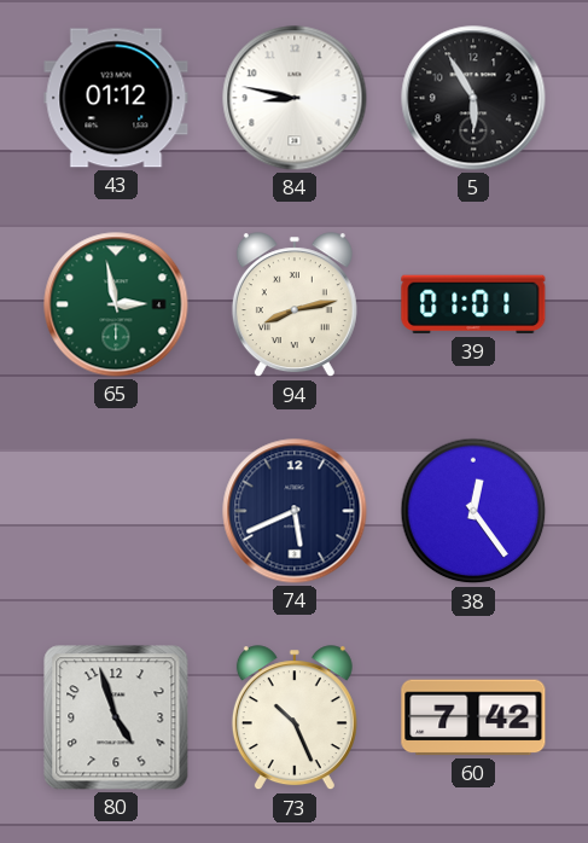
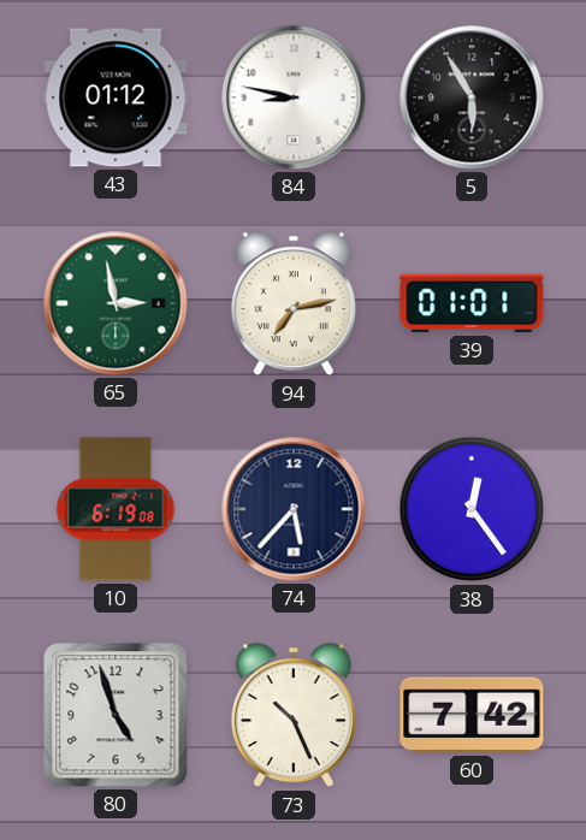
94: 8:13 -> 7:13
10: none -> 6:19
74: 5:41 -> 5:37
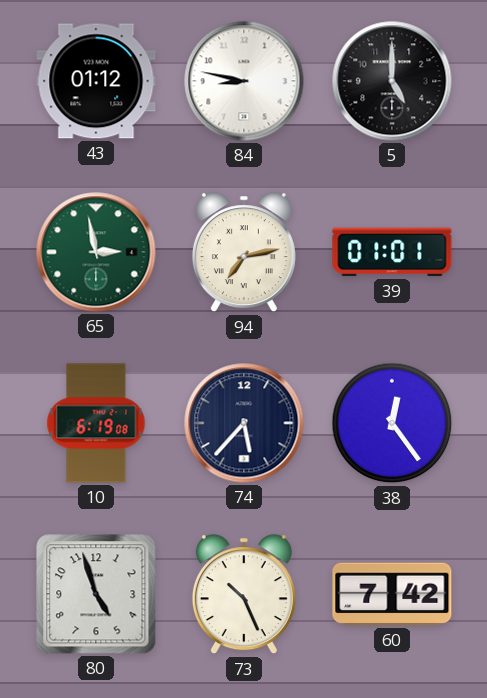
5: 5:55 -> 5:00
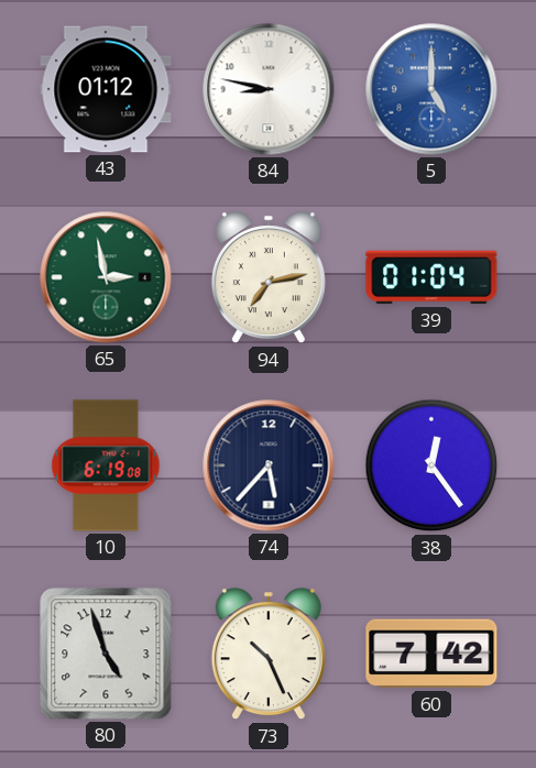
5 dial: black -> blue
39: 01:01 -> 01:04
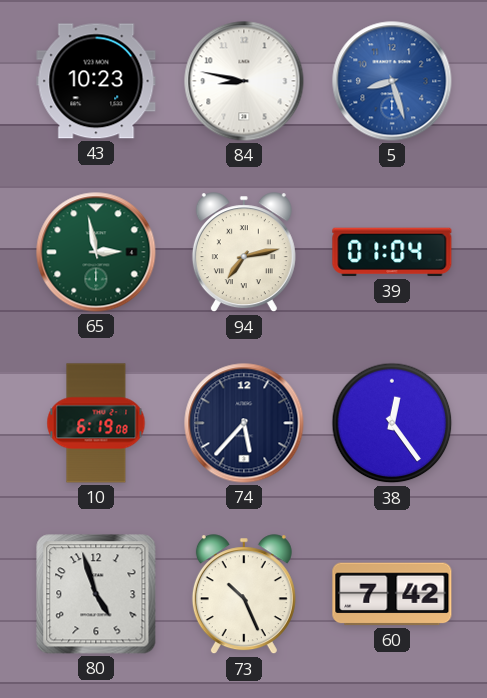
43: 01:12 -> 10:23
5: 5:00 -> 8:27
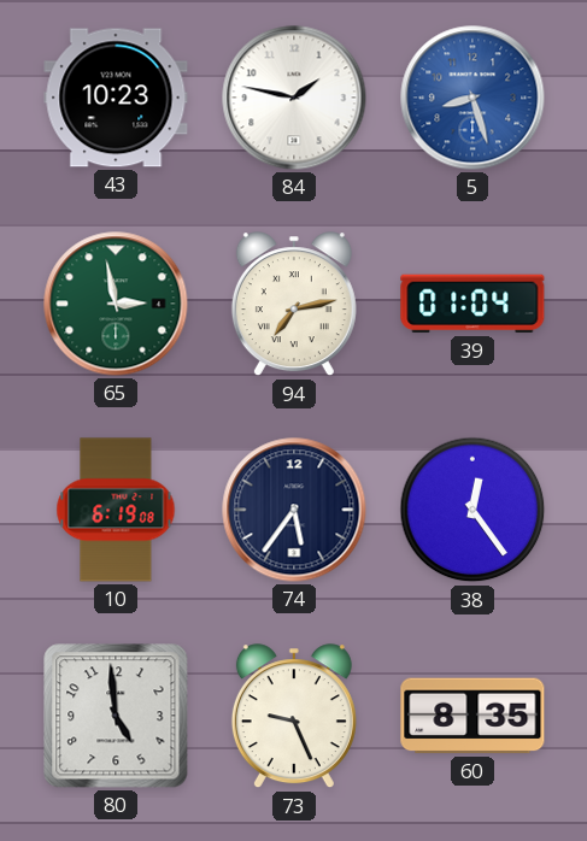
84: 8:47 -> 1:47
74: 5:37 -> 5:36
80: 4:57 -> 4:59
73: 10:26 -> 9:26
60: 7:42 -> 8:35
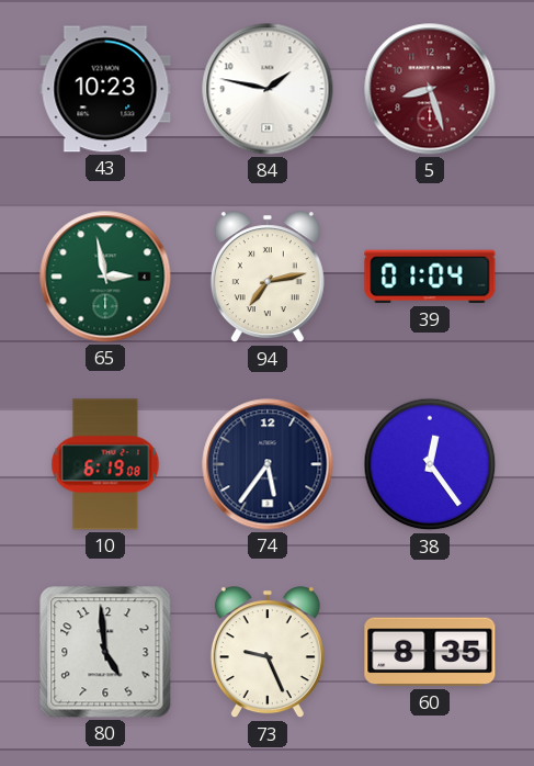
5 dial: blue -> burgundy
